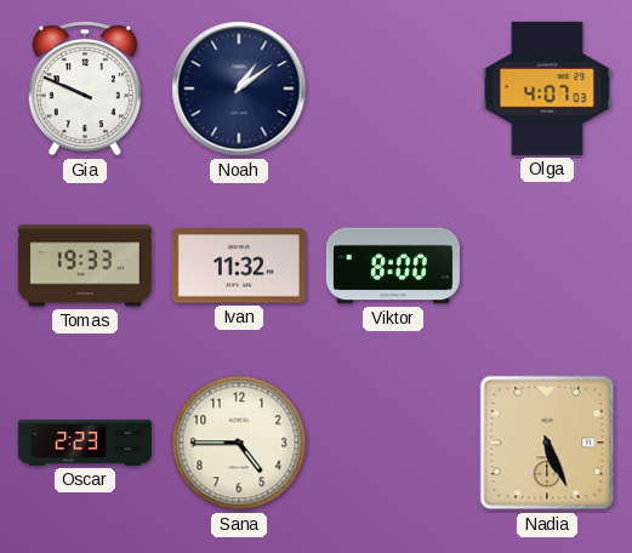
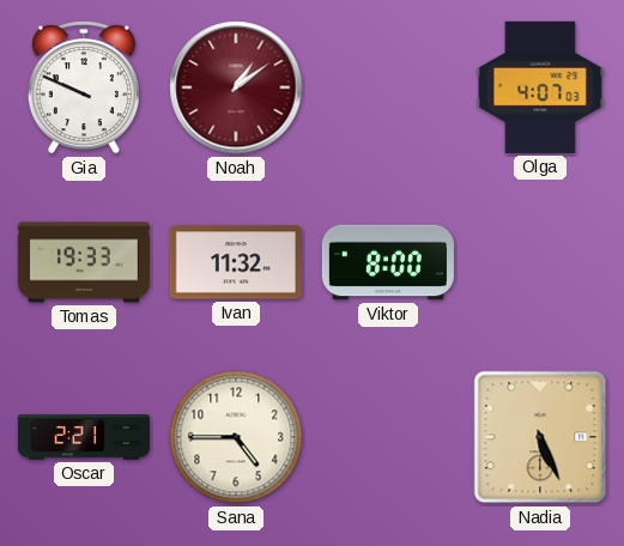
Noah dial: navy -> burgundy
Oscar: 2:23 -> 2:21
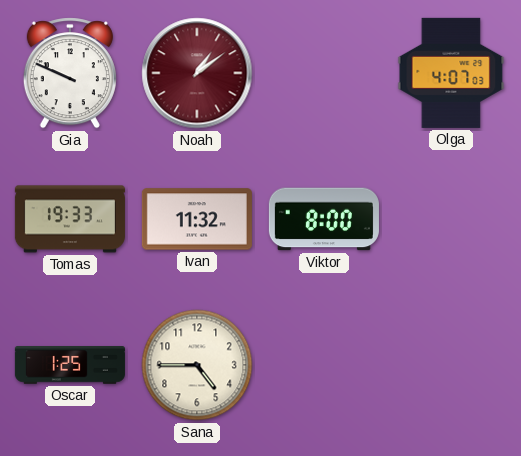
Oscar: 2:21 -> 1:25
Nadia: 5:26 -> none
